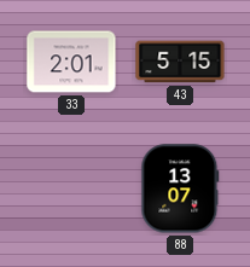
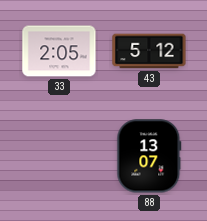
33: 2:01 -> 2:05
43: 5:15 -> 5:12
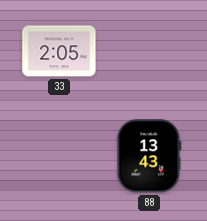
43: 5:12 -> none
88: 13:07 -> 13:43
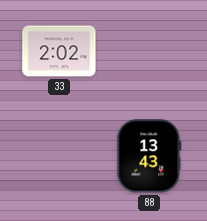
33: 2:05 -> 2:02
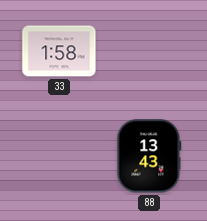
33: 2:02 -> 1:58
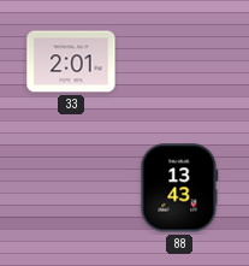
33: 1:58 -> 2:01
